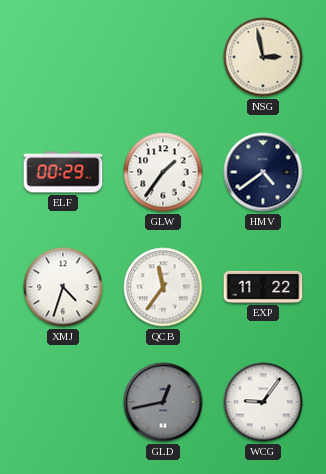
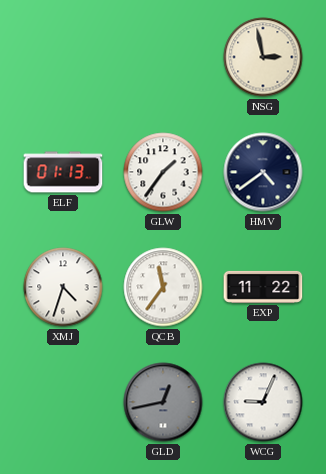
ELF: 00:29 -> 01:13
WCG: 9:06 -> 9:04
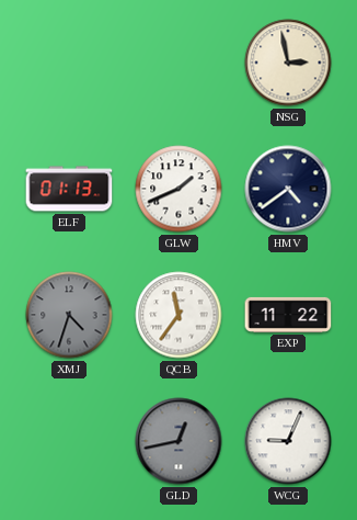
GLW: 1:36 -> 1:41
XMJ dial: white -> grey
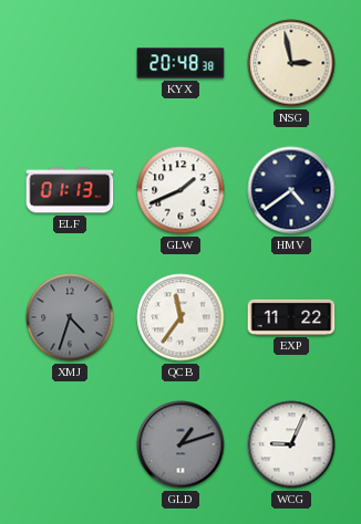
KYX: none -> 20:48
GLD: 12:43 -> 1:12
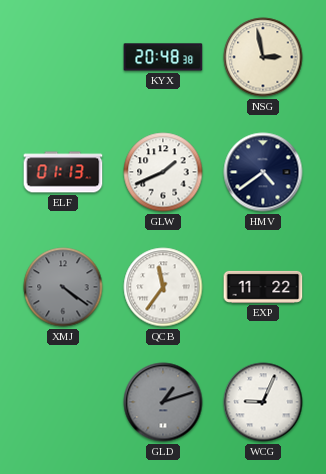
XMJ: 4:33 -> 4:21
